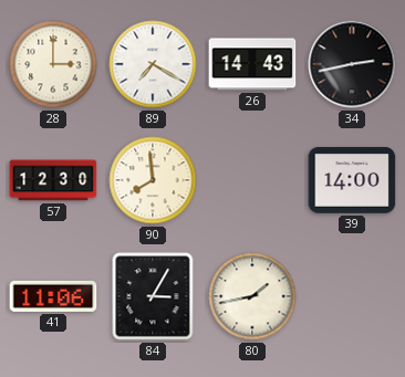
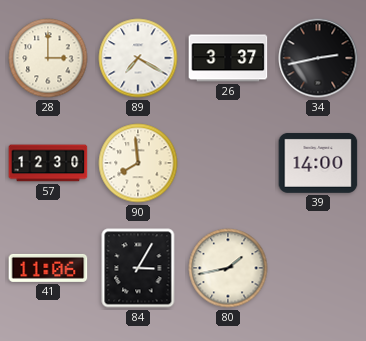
26: 14:43 -> 3:37
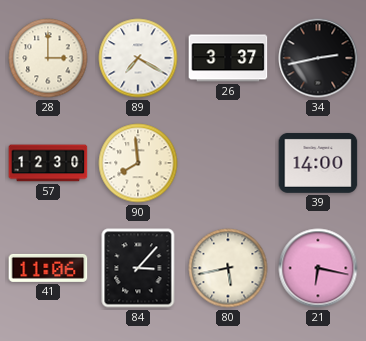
84: 3:05 -> 3:07
80: 1:43 -> 5:43
21: none -> 6:17
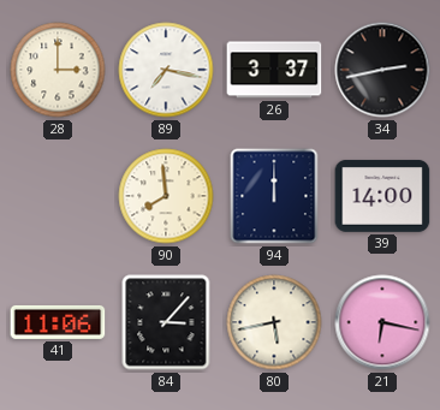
89: 7:20 -> 7:17
57: 12:30 -> none
94: none -> 12:00
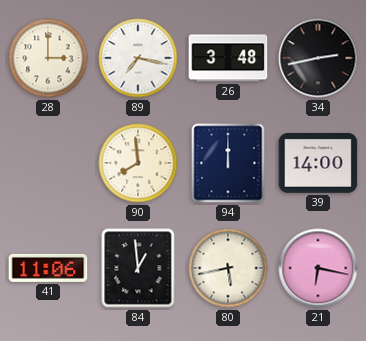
26: 3:37 -> 3:48
84: 3:07 -> 12:59
